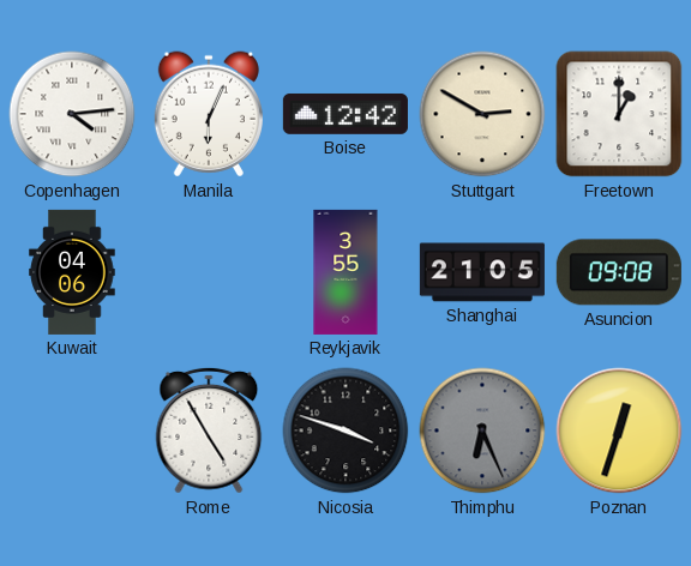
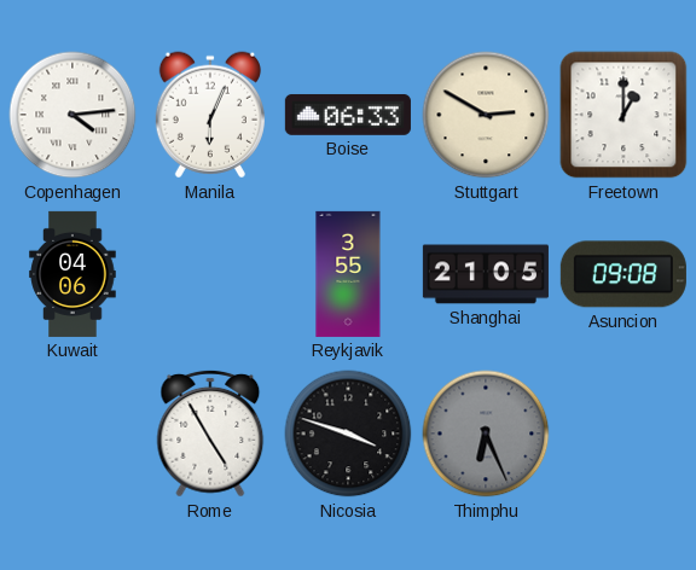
Boise: 12:42 -> 06:33
Poznan: 12:33 -> none
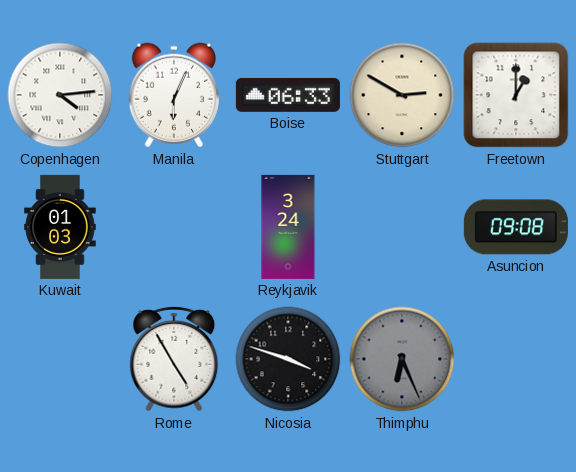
Kuwait: 04:06 -> 01:03
Reykjavik: 3:55 -> 3:24
Shanghai: 21:05 -> none
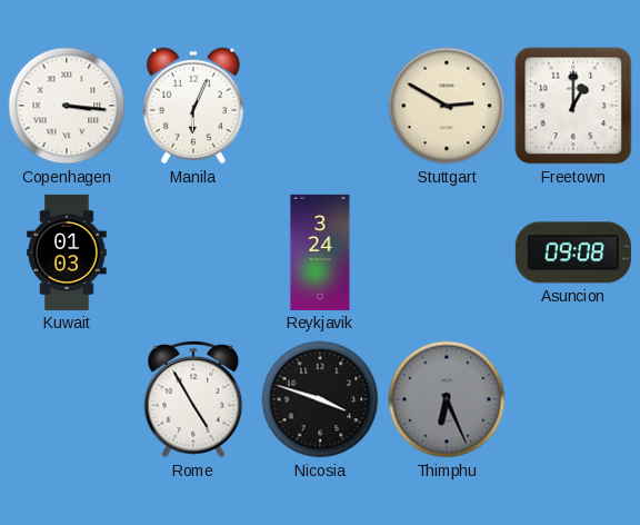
Copenhagen: 4:14 -> 3:16
Boise: 06:33 -> none
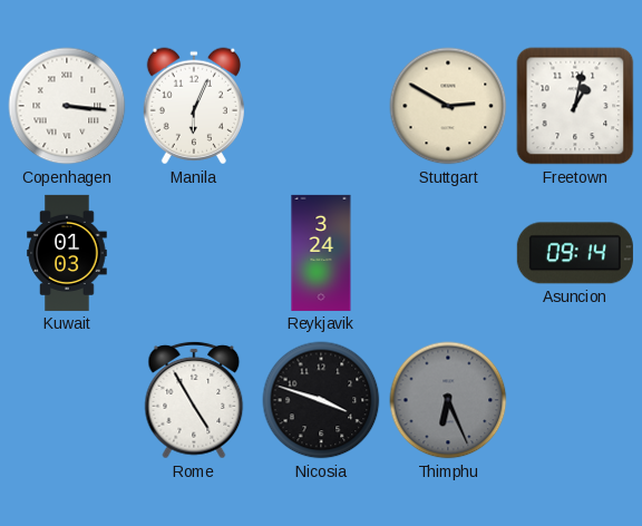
Freetown: 1:00 -> 1:02
Asuncion: 09:08 -> 09:14
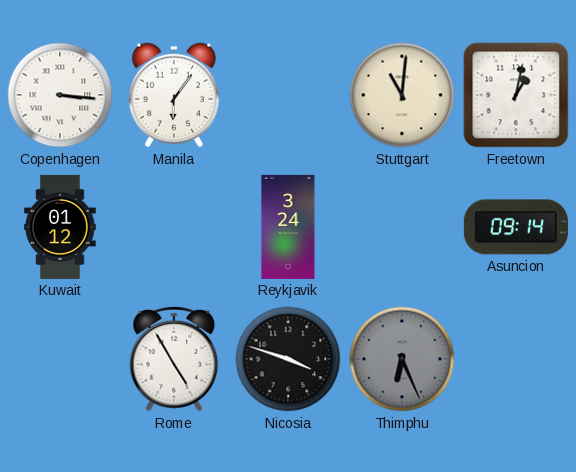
Manila: 6:04 -> 6:06
Stuttgart: 2:50 -> 11:01
Kuwait: 01:03 -> 01:12
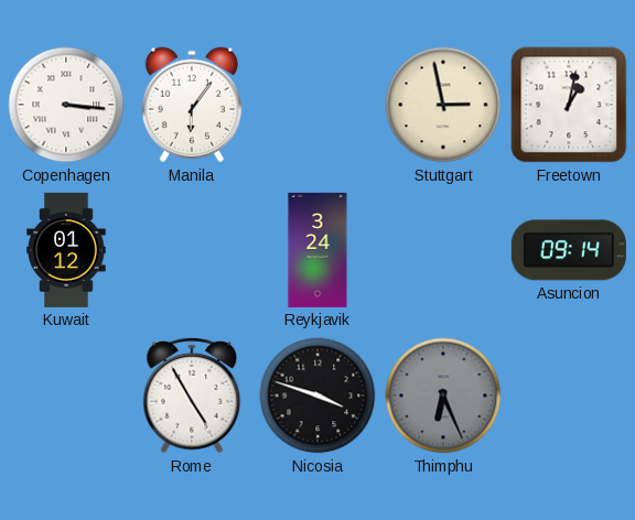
Stuttgart: 11:01 -> 2:58
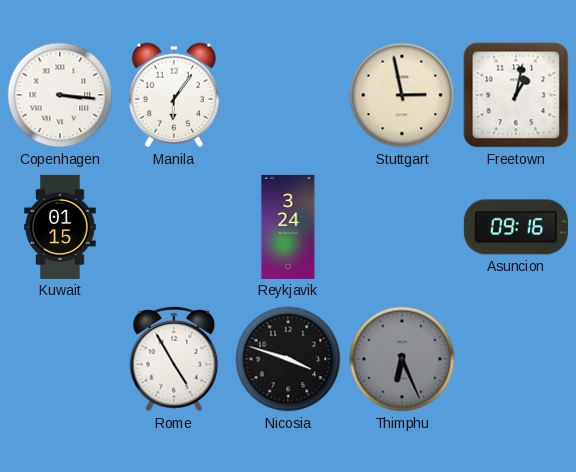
Kuwait: 01:12 -> 01:15
Asuncion: 09:14 -> 09:16
